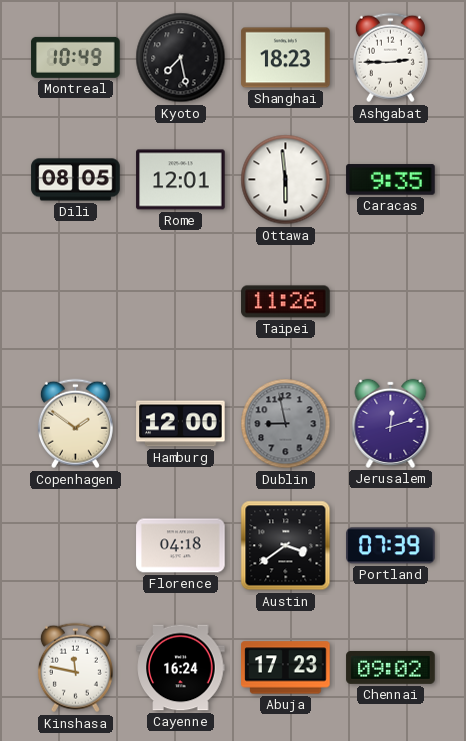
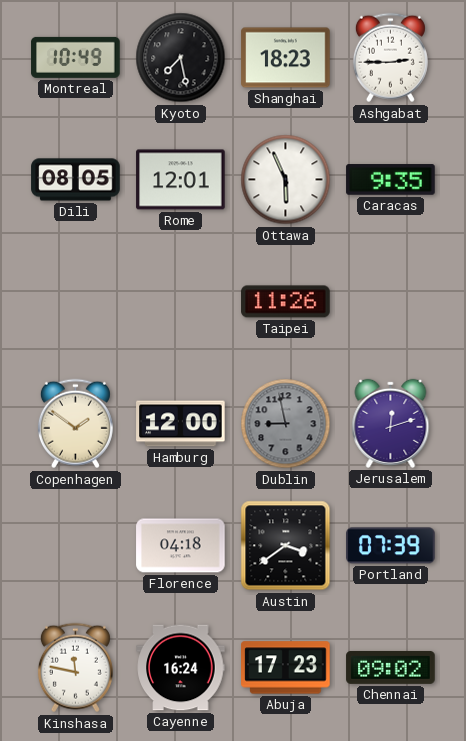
Ottawa: 5:59 -> 5:56
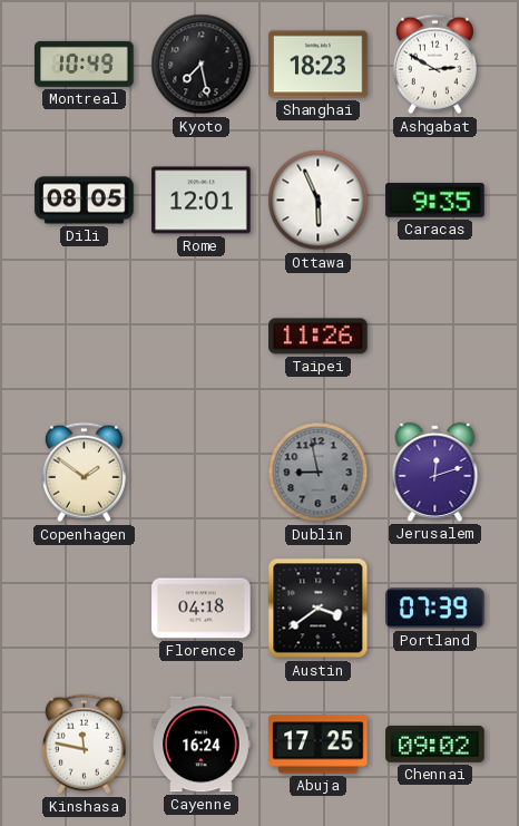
Ashgabat: 2:45 -> 2:50
Hamburg: 12:00 -> none
Abuja: 17:23 -> 17:25
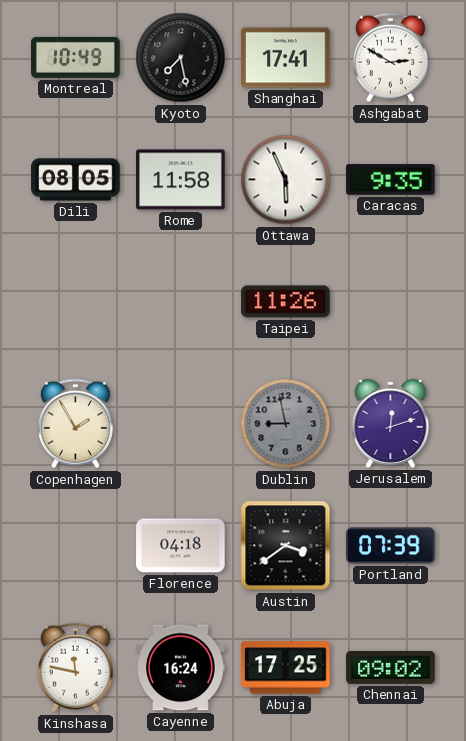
Shanghai: 18:23 -> 17:41
Rome: 12:01 -> 11:58
Copenhagen: 1:51 -> 1:55
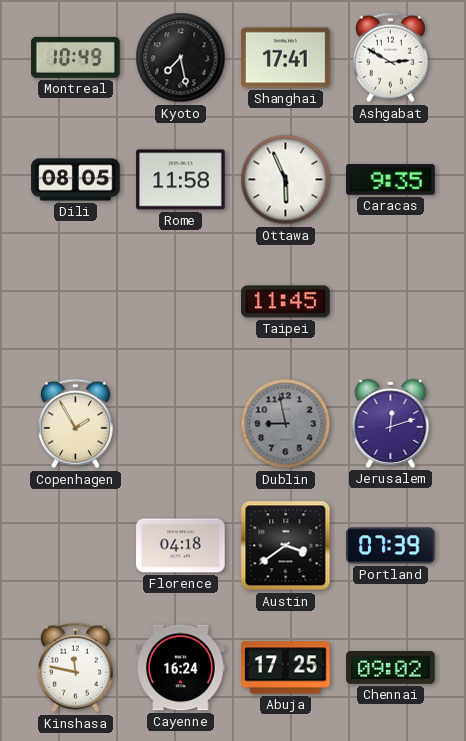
Taipei: 11:26 -> 11:45
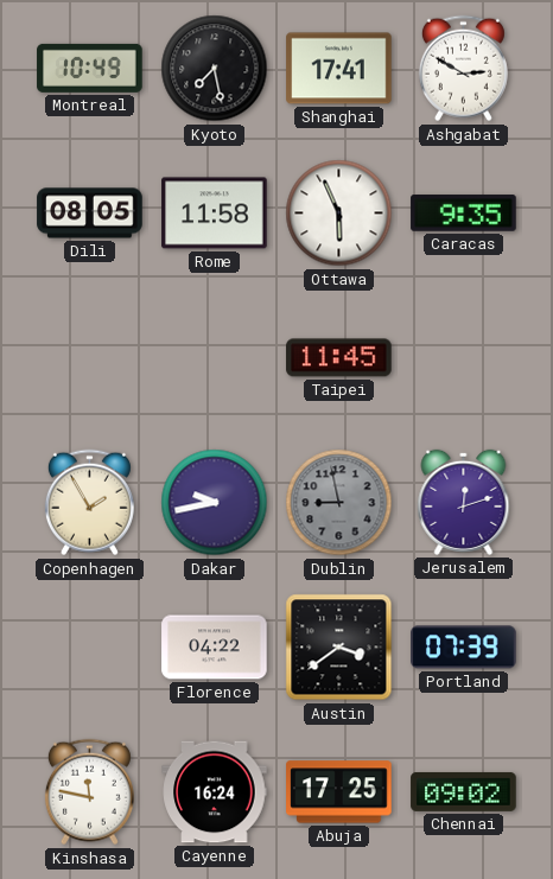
Dakar: none -> 9:43
Florence: 04:18 -> 04:22
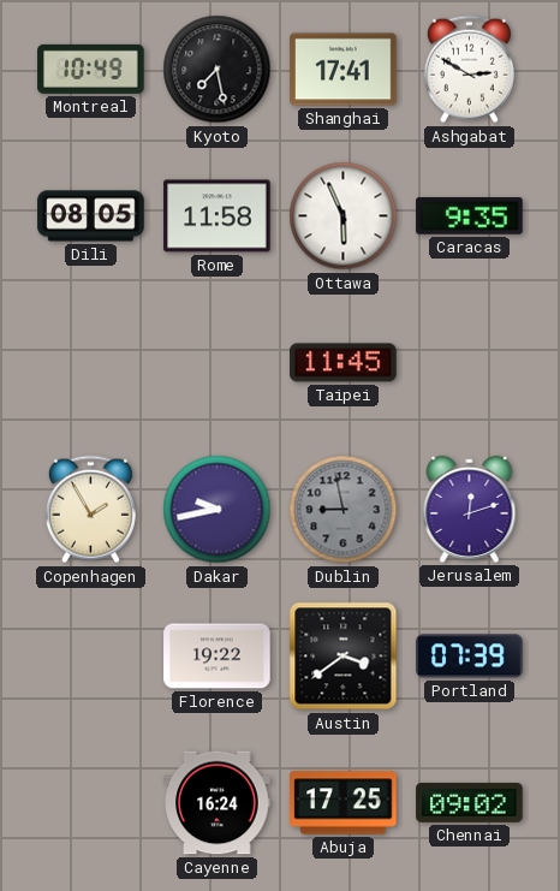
Florence: 04:22 -> 19:22
Kinshasa: 11:47 -> none
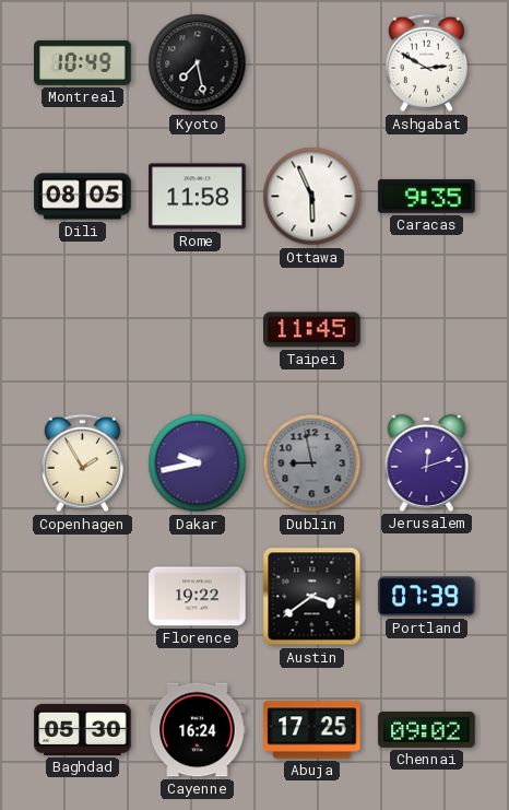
Shanghai: 17:41 -> none
Baghdad: none -> 05:30
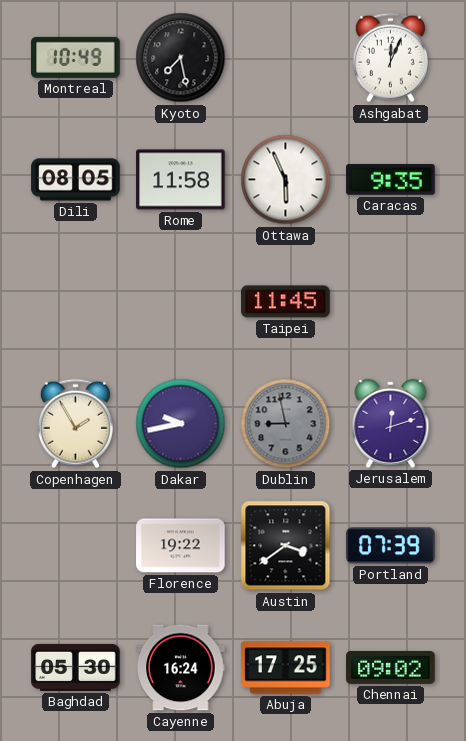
Ashgabat: 2:50 -> 12:04
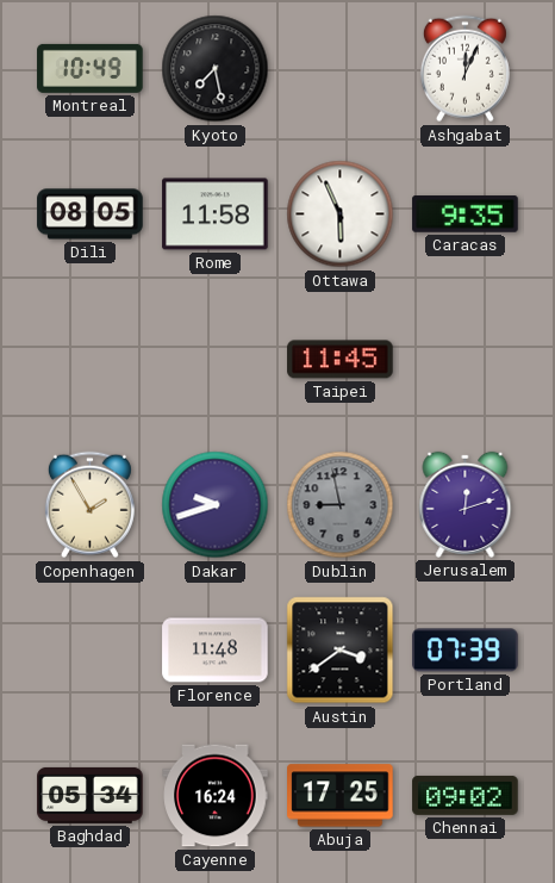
Dakar: 9:43 -> 9:42
Florence: 19:22 -> 11:48
Baghdad: 05:30 -> 05:34
